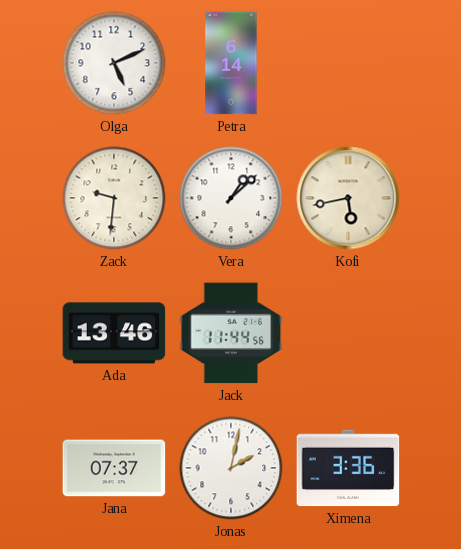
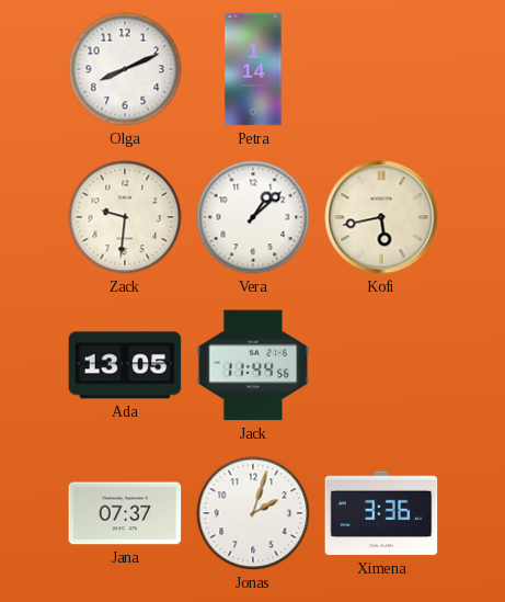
Olga: 5:11 -> 8:11
Petra: 6:14 -> 1:14
Ada: 13:46 -> 13:05
Jonas: 2:02 -> 2:03
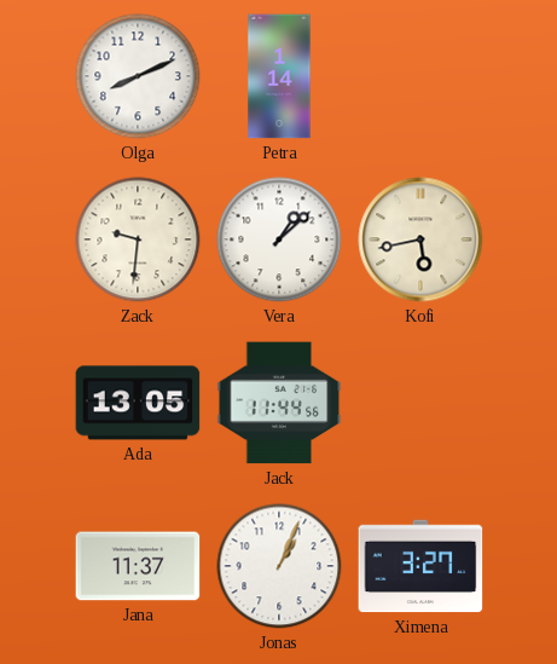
Jana: 07:37 -> 11:37
Jonas: 2:03 -> 1:04
Ximena: 3:36 -> 3:27
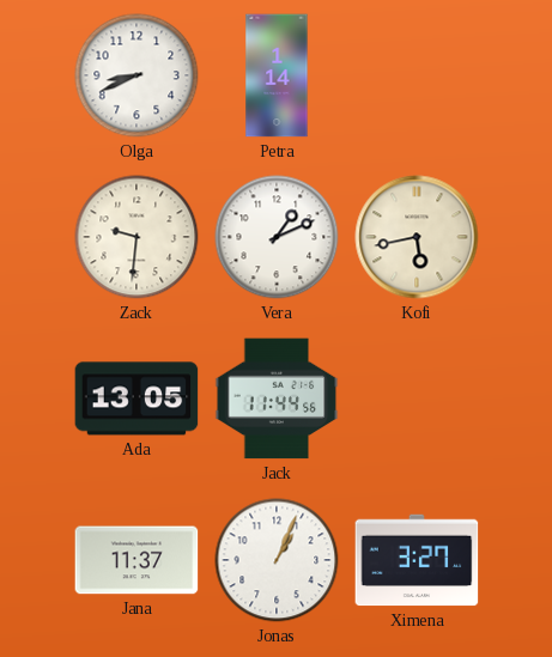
Olga: 8:11 -> 8:41
Vera: 1:08 -> 1:11
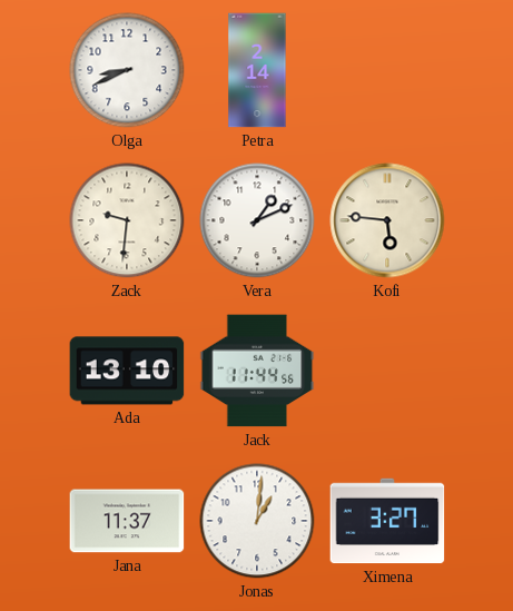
Petra: 1:14 -> 2:14
Kofi: 5:43 -> 5:46
Ada: 13:05 -> 13:10
Jonas: 1:04 -> 1:01
